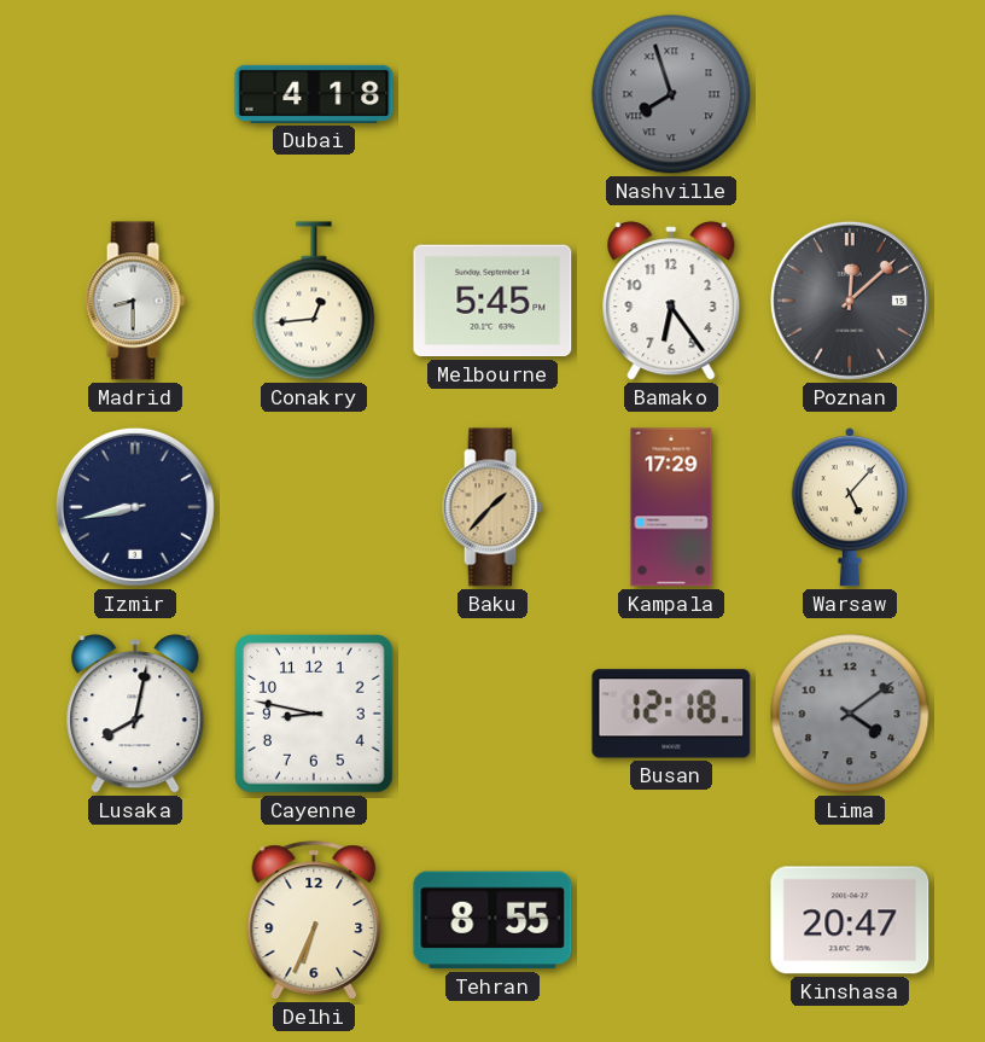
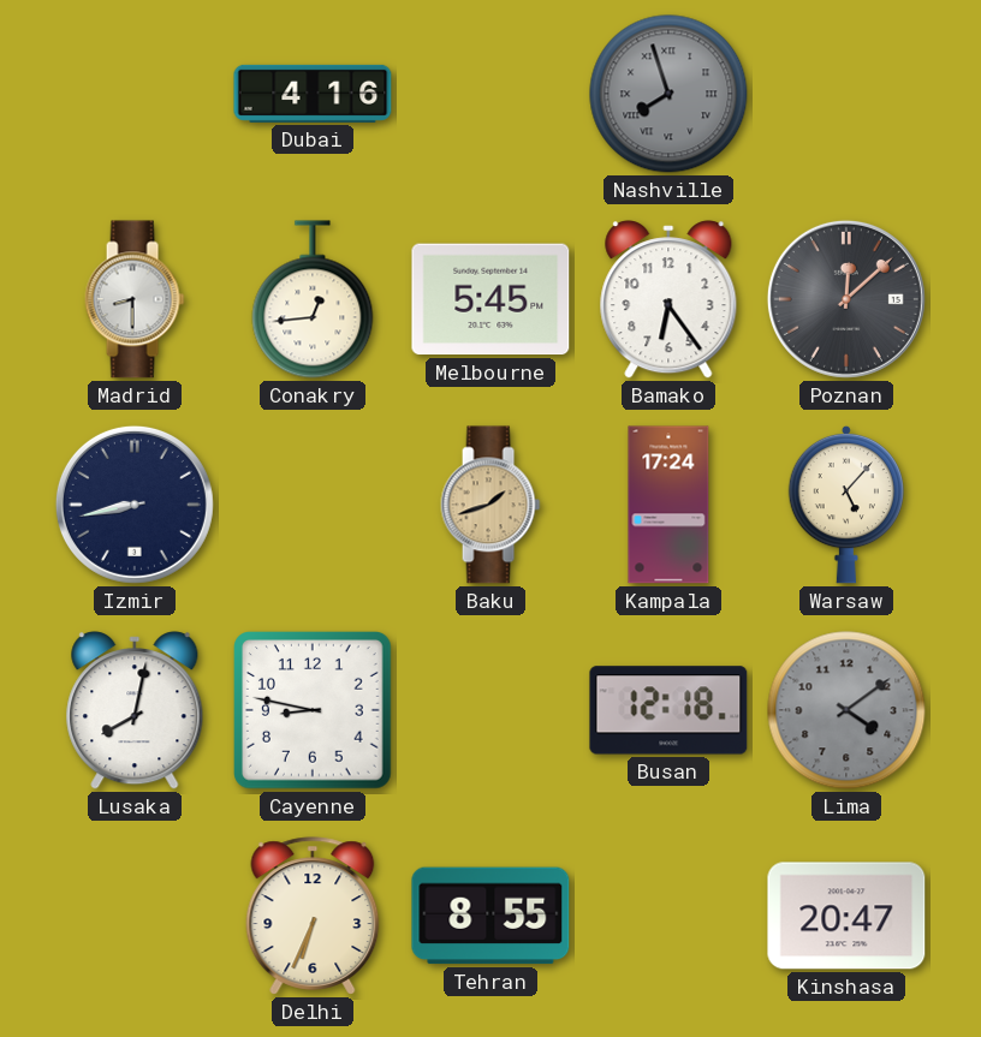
Dubai: 4:18 -> 4:16
Baku: 1:37 -> 1:42
Kampala: 17:29 -> 17:24
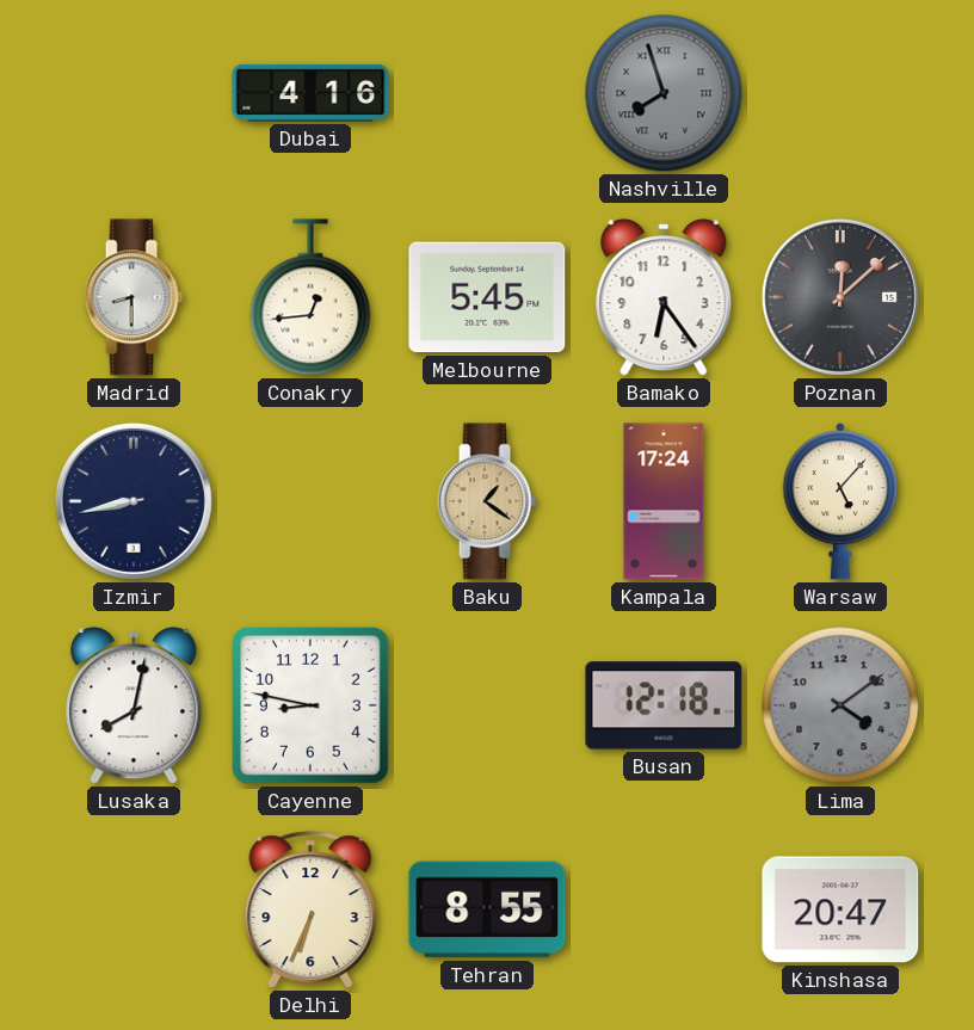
Baku: 1:42 -> 1:21
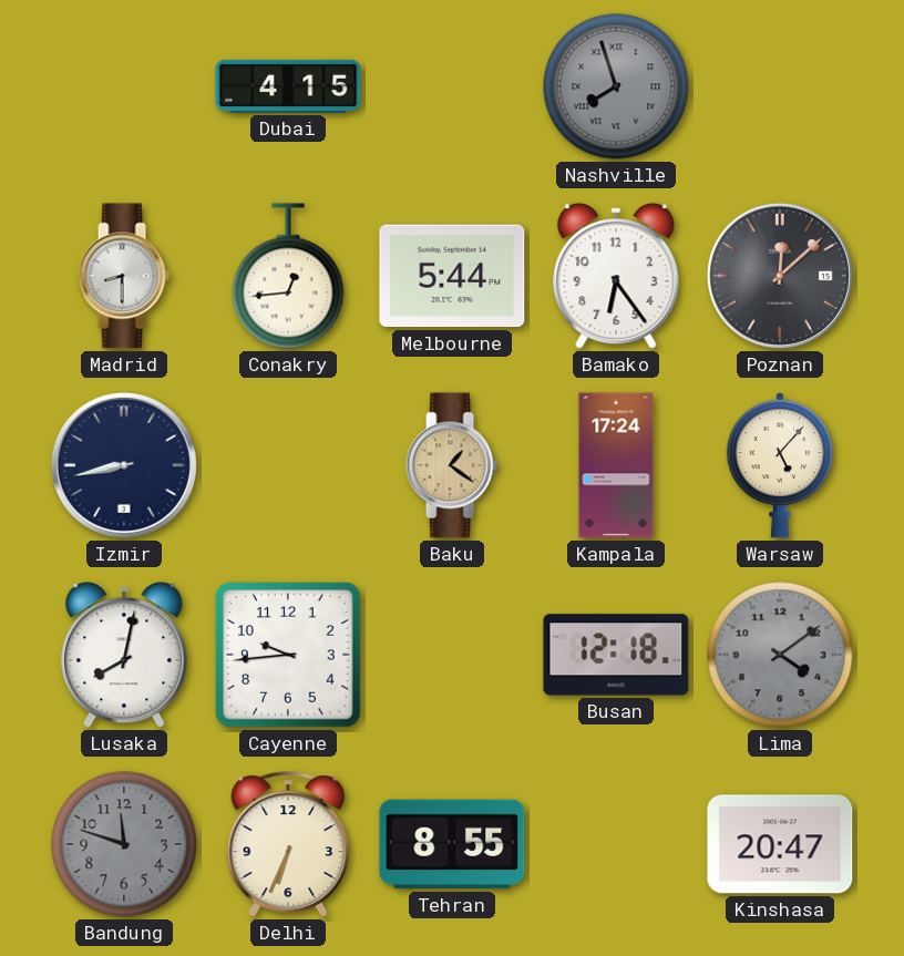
Dubai: 4:16 -> 4:15
Melbourne: 5:45 -> 5:44
Cayenne: 8:47 -> 9:44
Bandung: none -> 11:48
